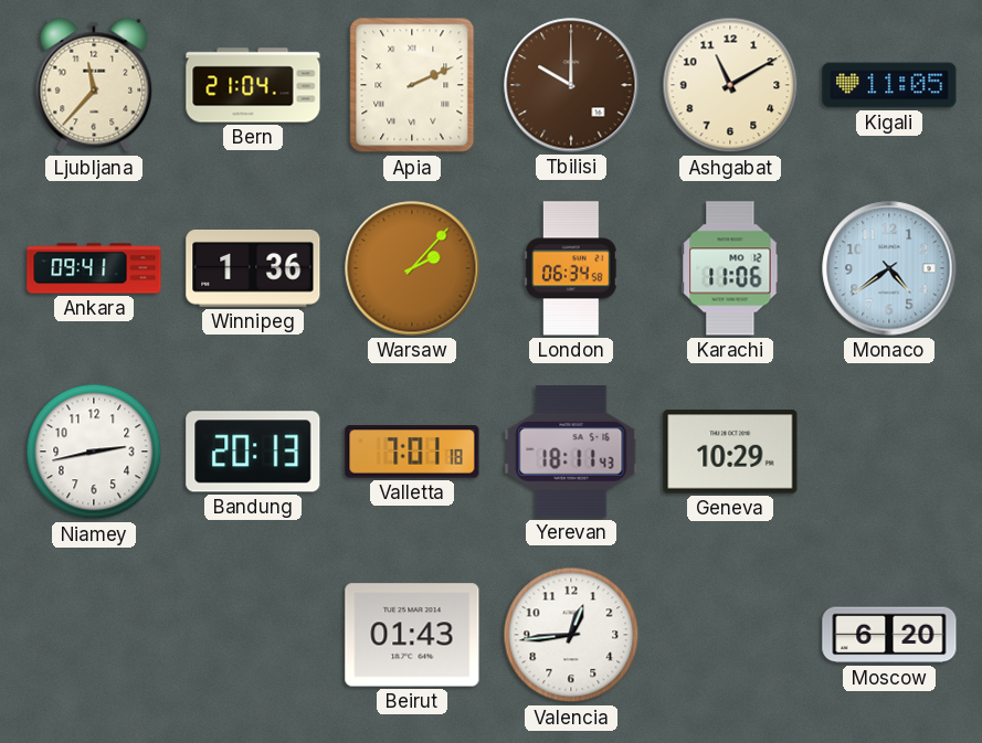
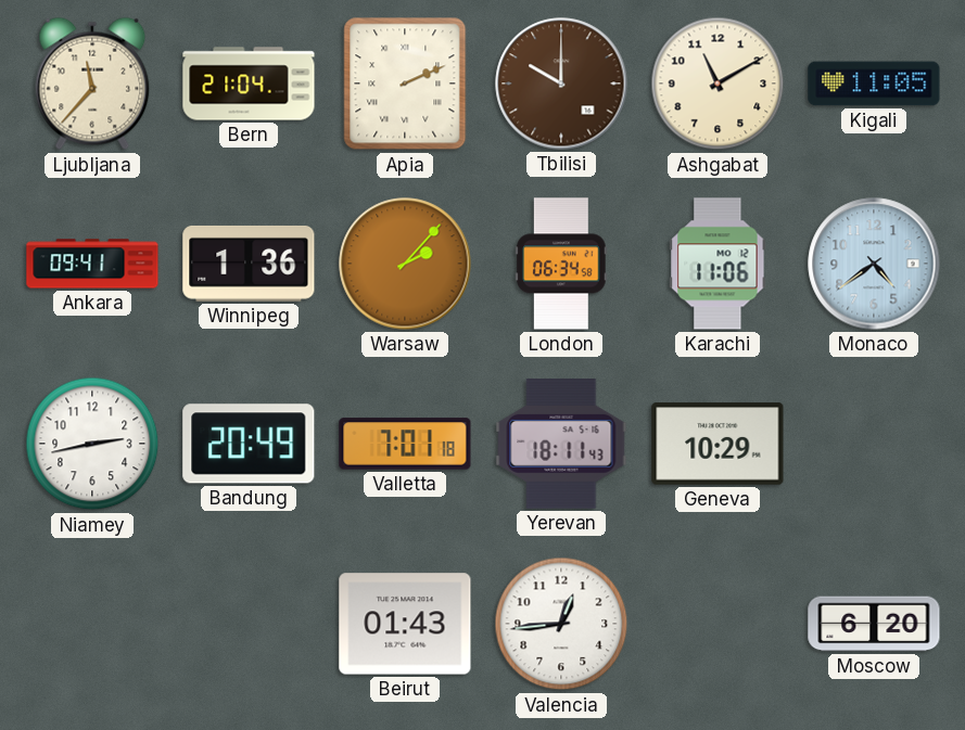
Bandung: 20:13 -> 20:49
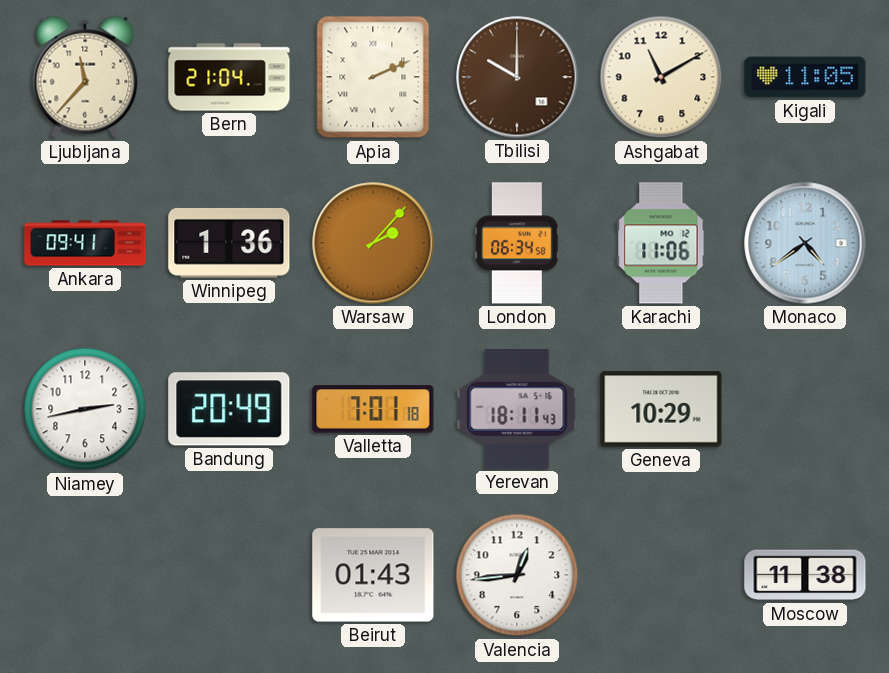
Moscow: 6:20 -> 11:38
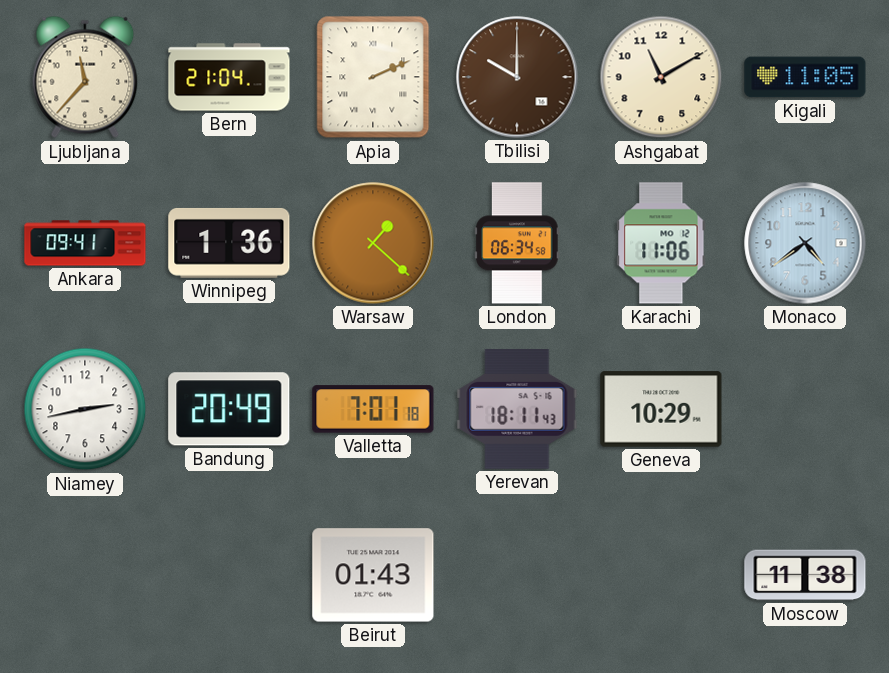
Warsaw: 2:07 -> 1:22
Valencia: 12:44 -> none
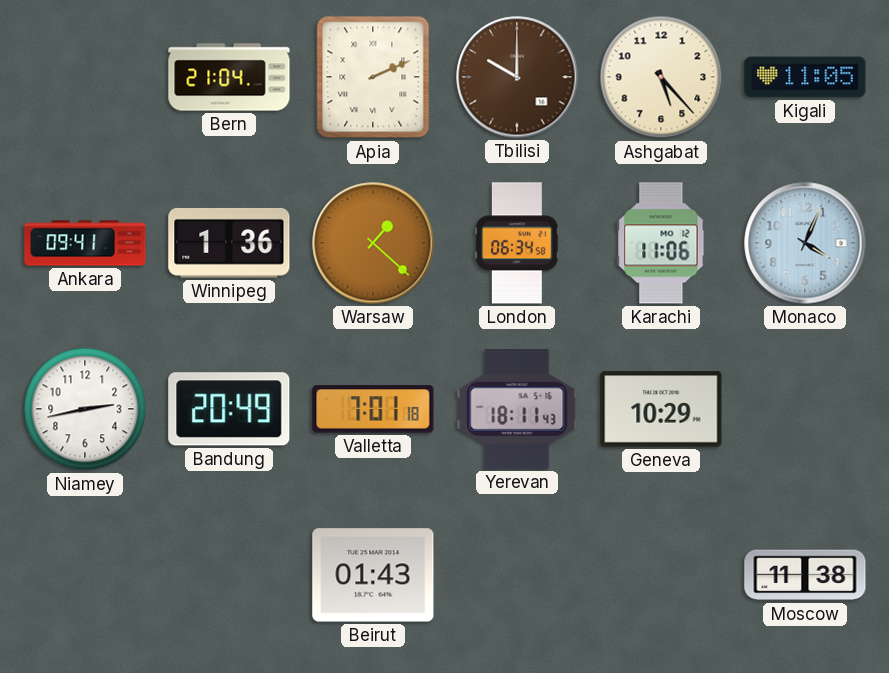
Ljubljana: 11:37 -> none
Ashgabat: 11:10 -> 5:23
Monaco: 4:39 -> 4:04
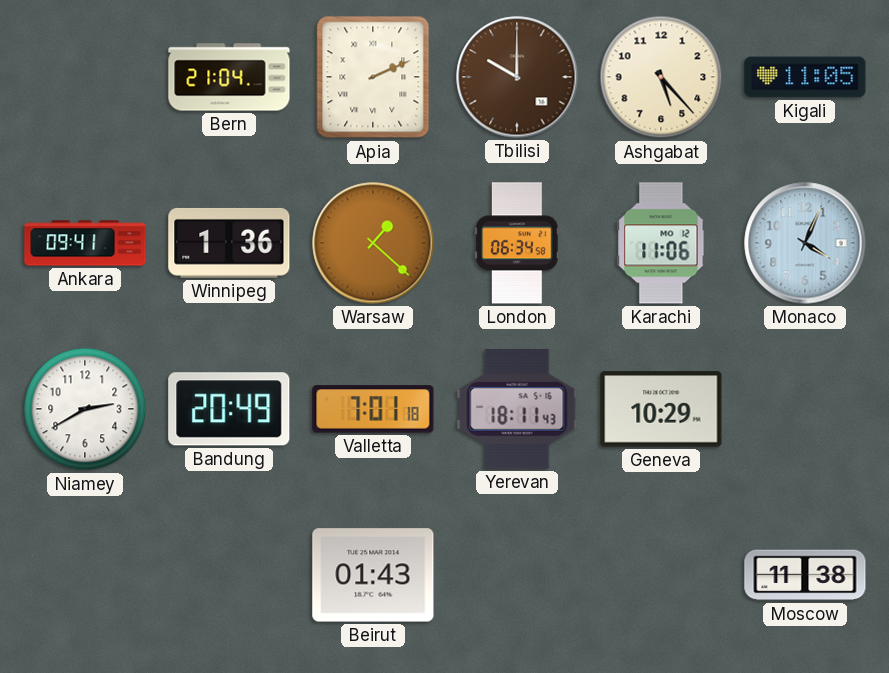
Niamey: 2:43 -> 2:40
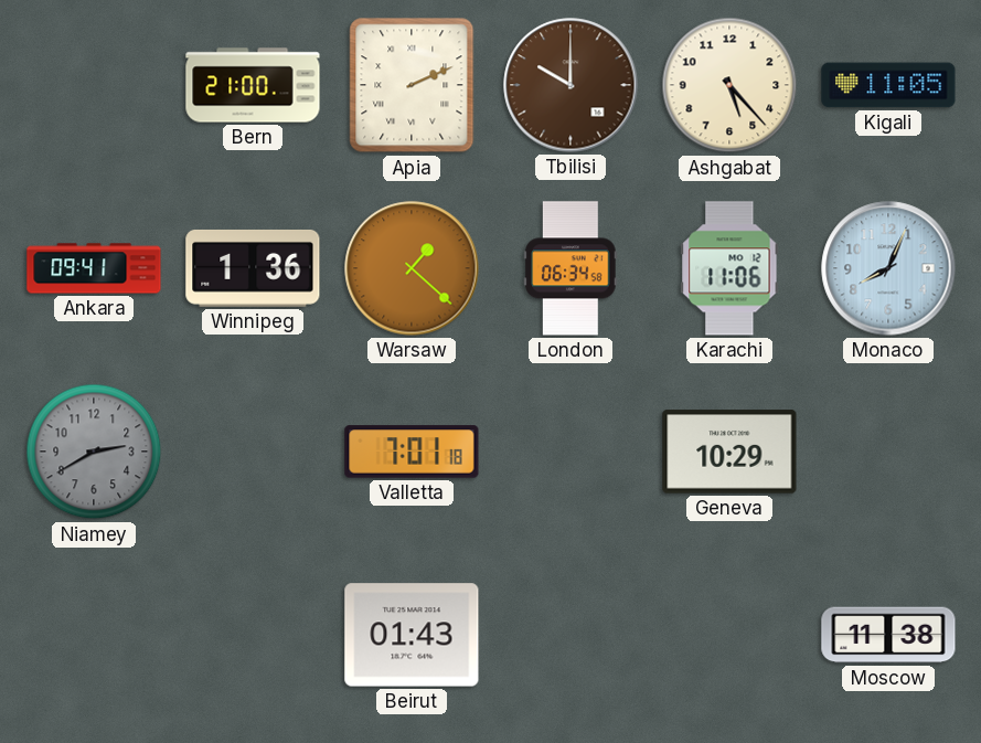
Bern: 21:04 -> 21:00
Monaco: 4:04 -> 8:04
Niamey dial: white -> grey
Bandung: 20:49 -> none
Yerevan: 18:11 -> none
